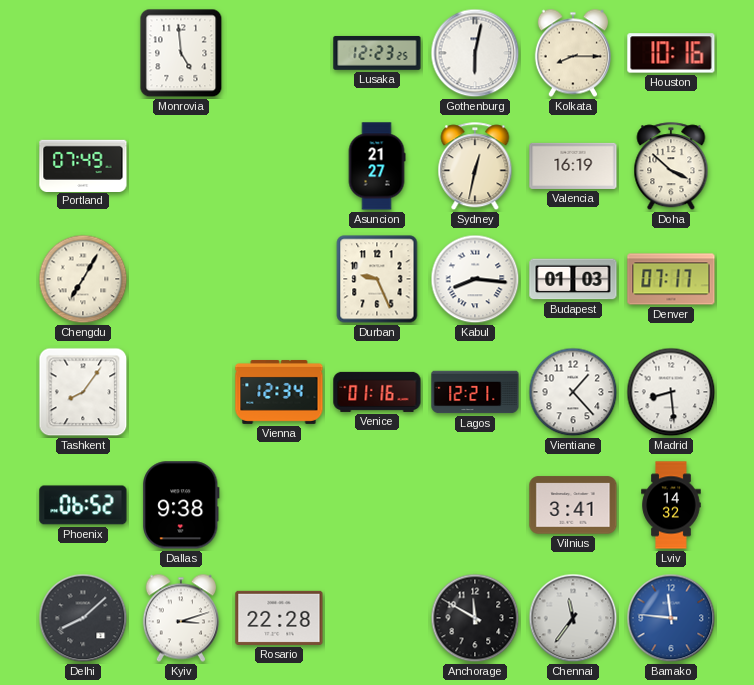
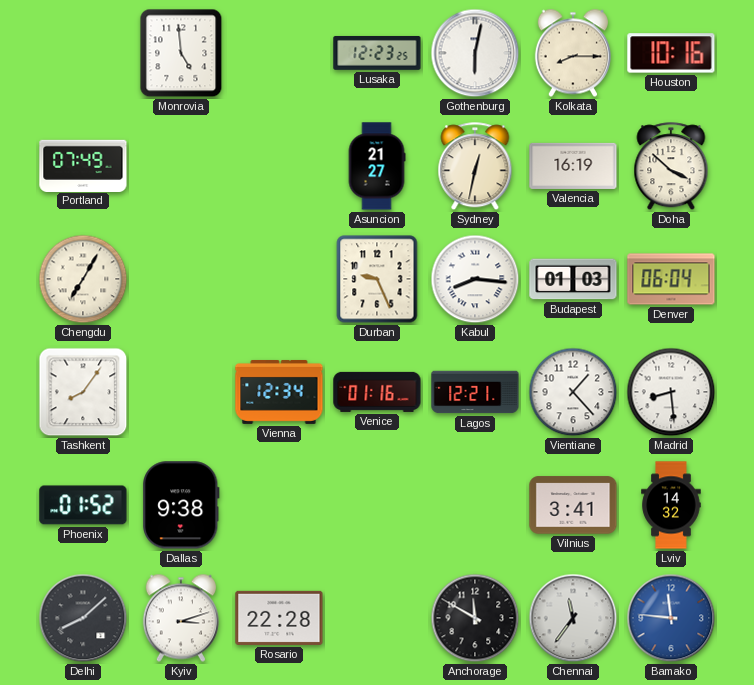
Denver: 07:17 -> 06:04
Phoenix: 06:52 -> 01:52
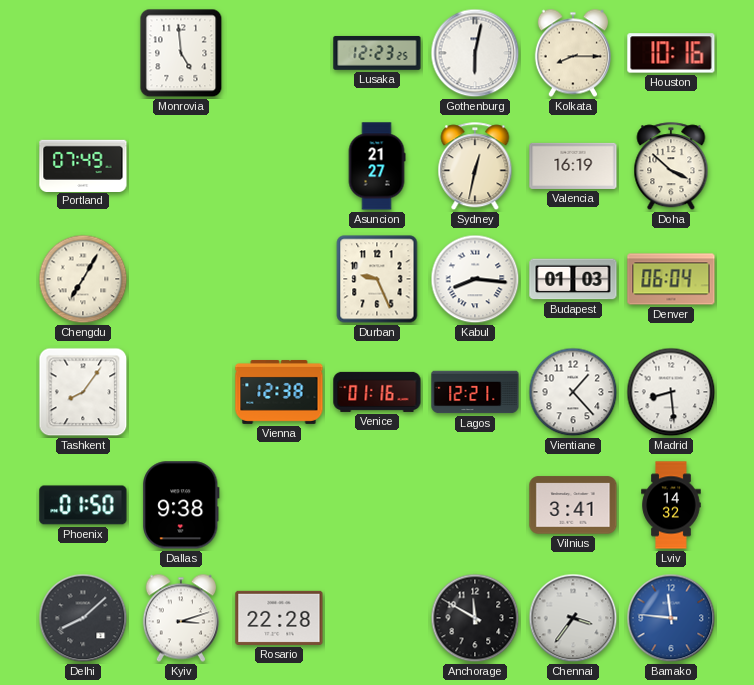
Vienna: 12:34 -> 12:38
Phoenix: 01:52 -> 01:50
Chennai: 11:36 -> 3:36
